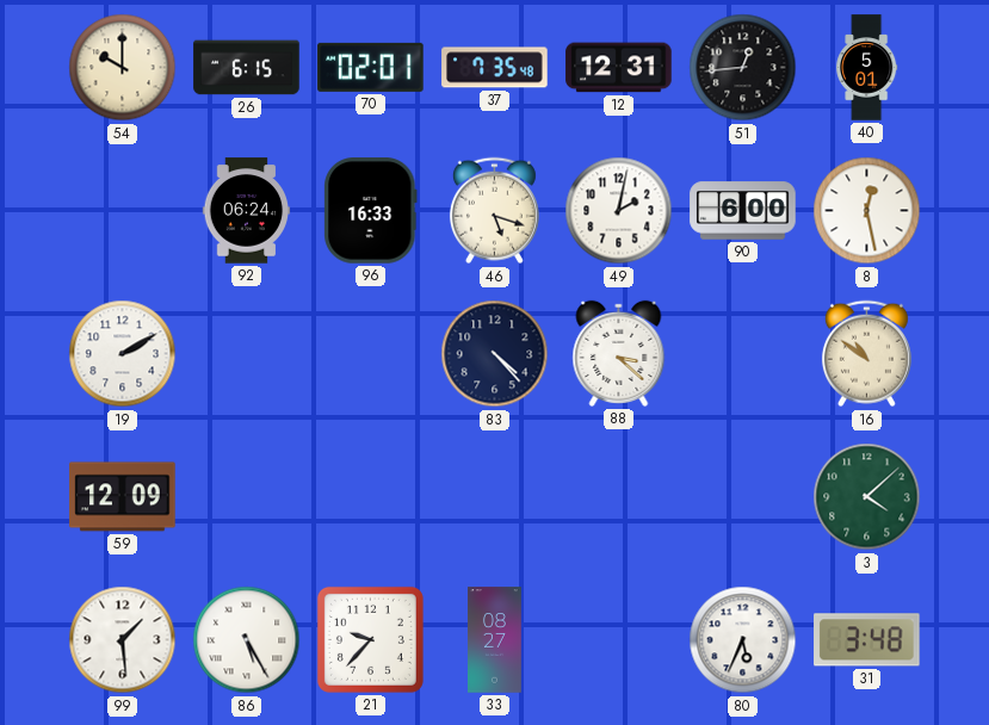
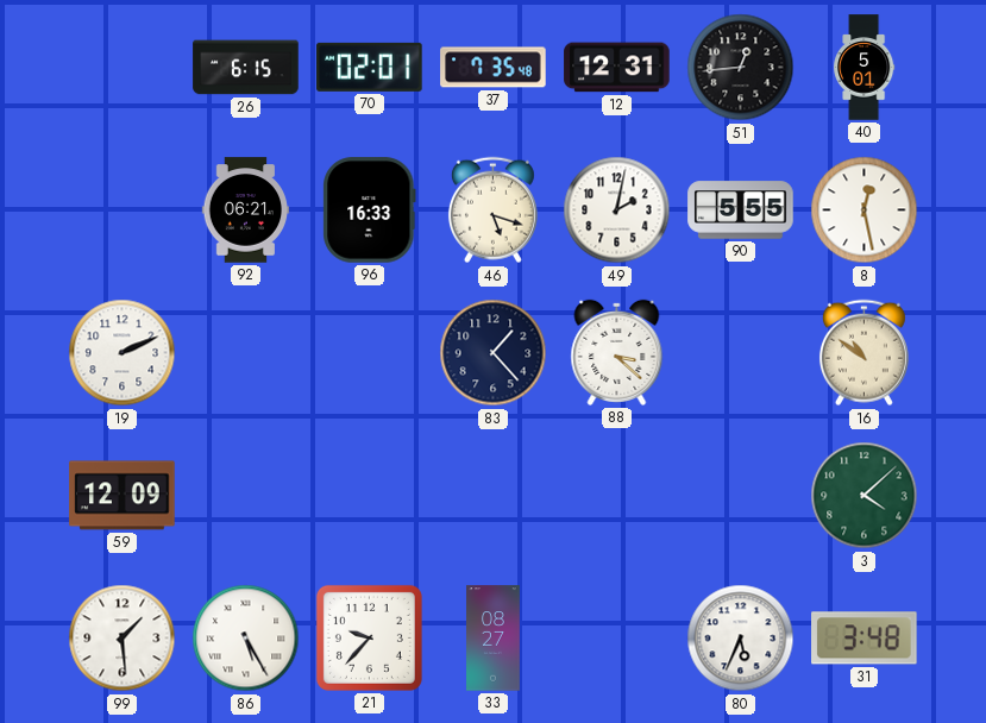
54: 10:00 -> none
92: 06:24 -> 06:21
90: 6:00 -> 5:55
19: 2:10 -> 2:11
83: 4:23 -> 1:23
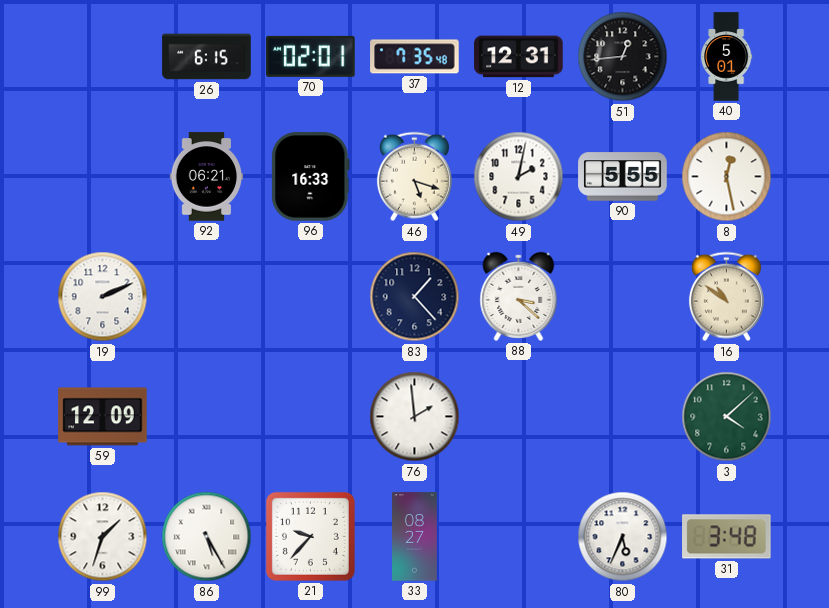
76: none -> 1:59
99: 1:29 -> 1:33
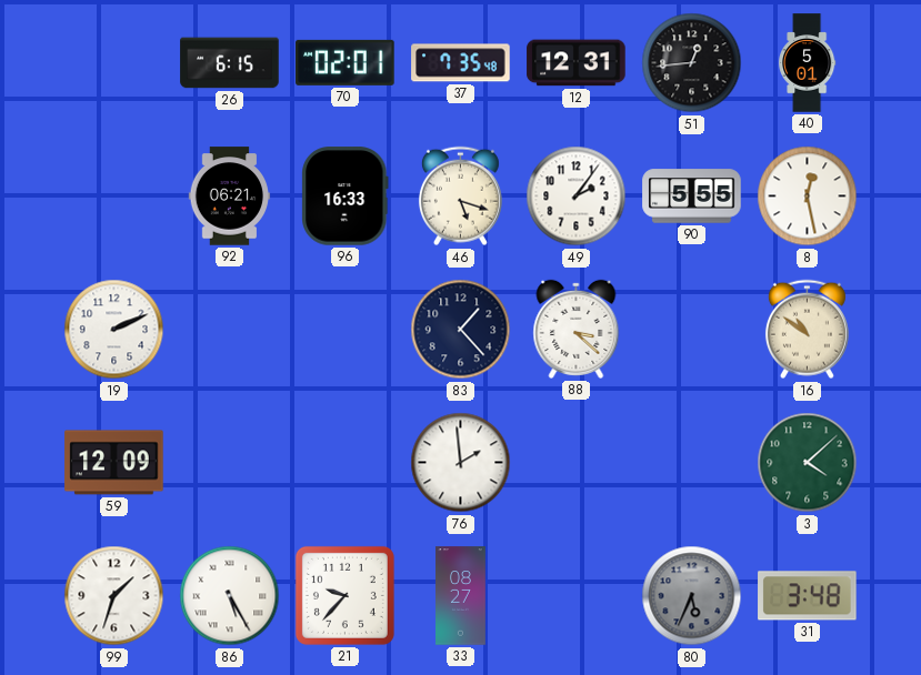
49: 2:02 -> 2:06
80 dial: white -> grey
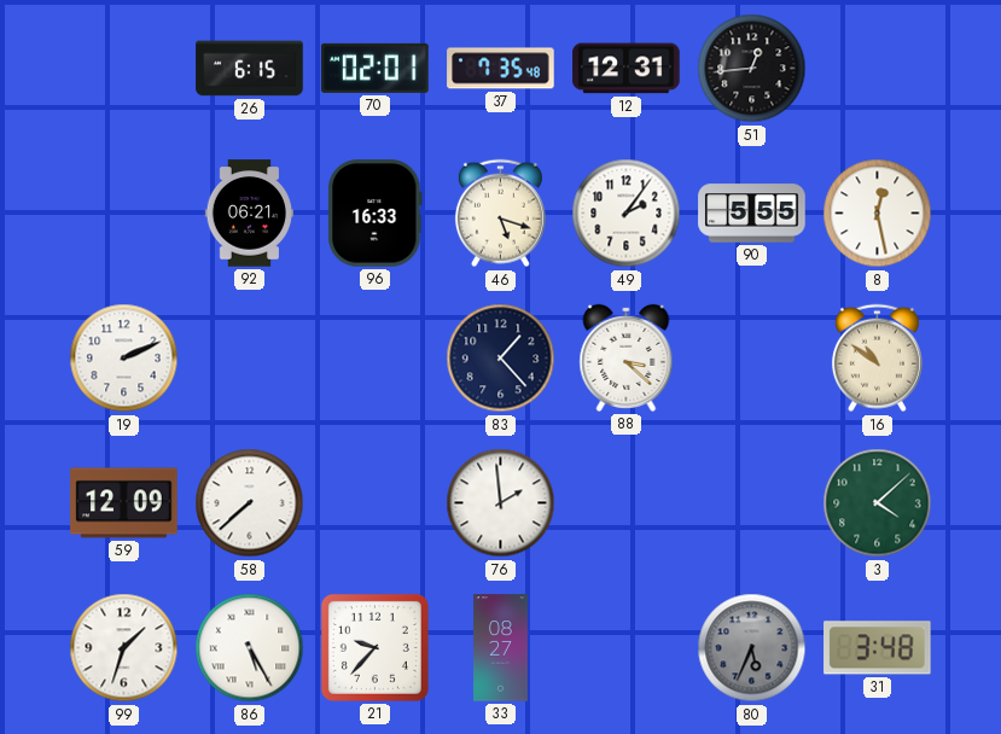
40: 5:01 -> none
58: none -> 7:38
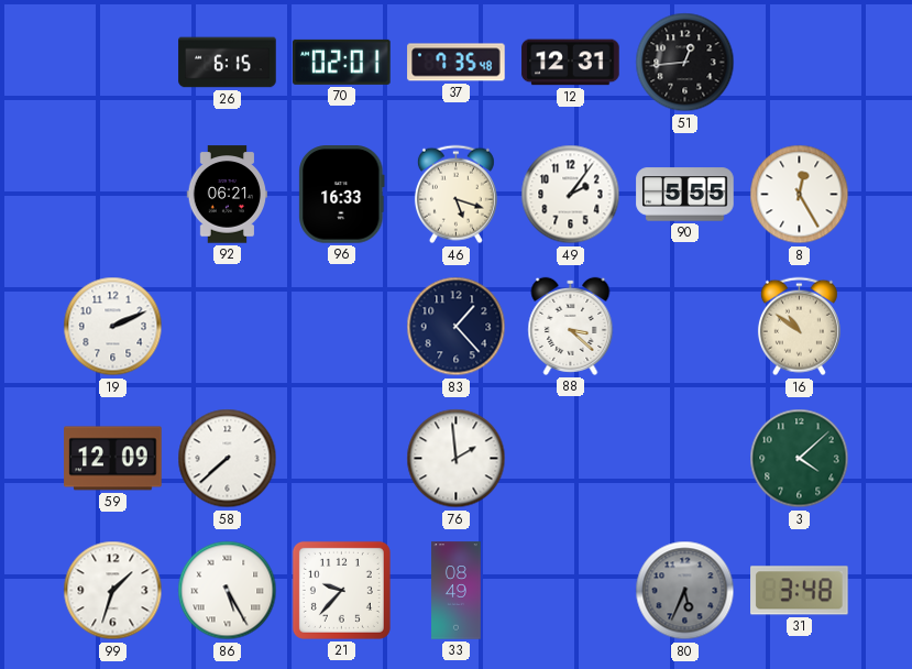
8: 12:28 -> 12:25
33: 08:27 -> 08:49
